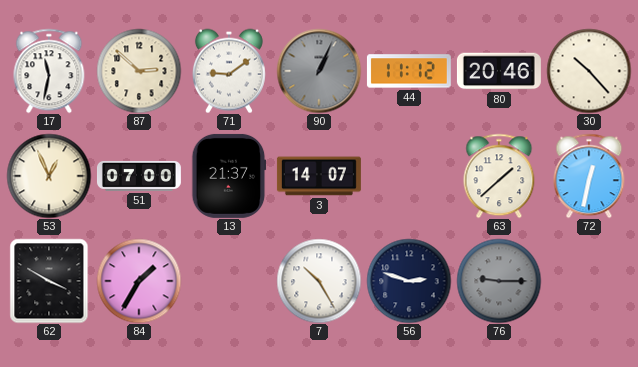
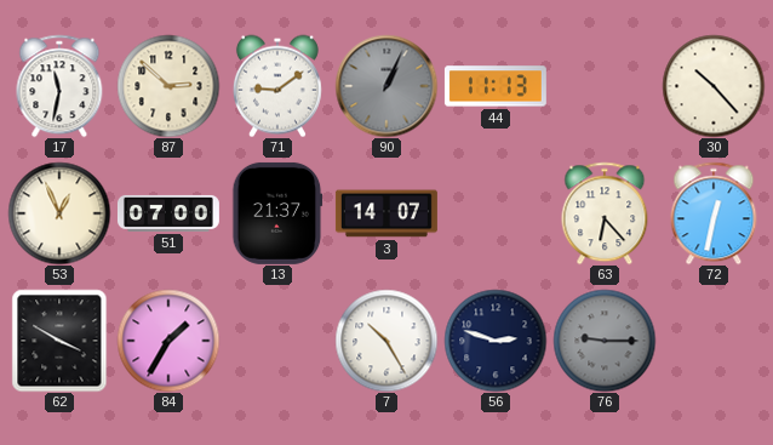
44: 11:12 -> 11:13
80: 20:46 -> none
63: 1:38 -> 6:23
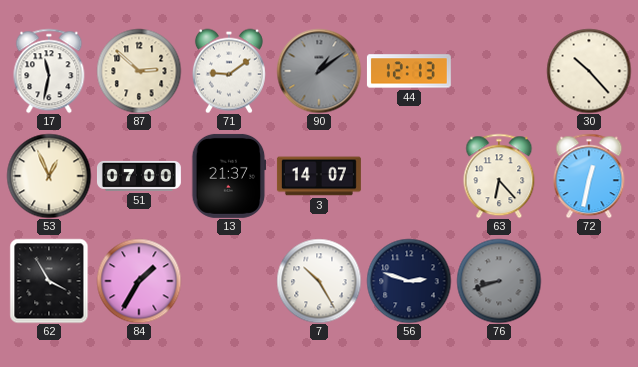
90: 1:04 -> 1:09
44: 11:13 -> 12:13
62: 3:50 -> 3:55
76: 9:15 -> 8:42
